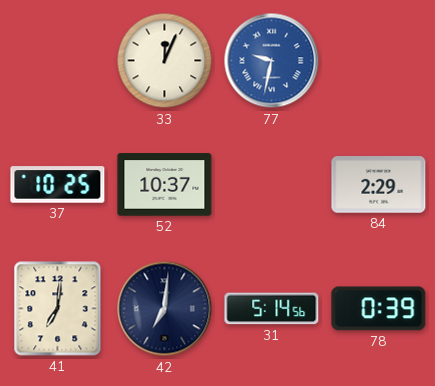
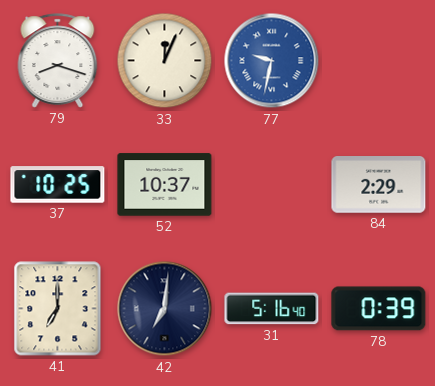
79: none -> 8:18
41: 7:01 -> 7:00
31: 5:14 -> 5:16
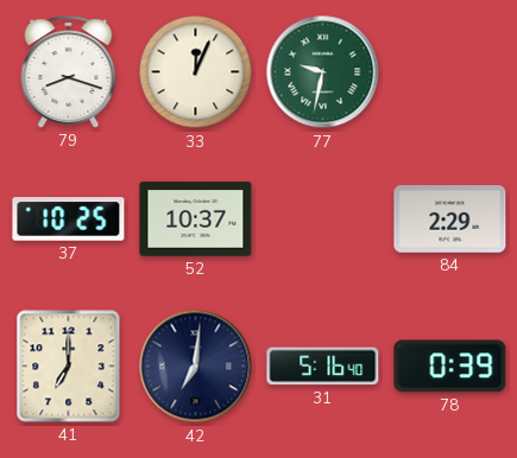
77 dial: blue -> green
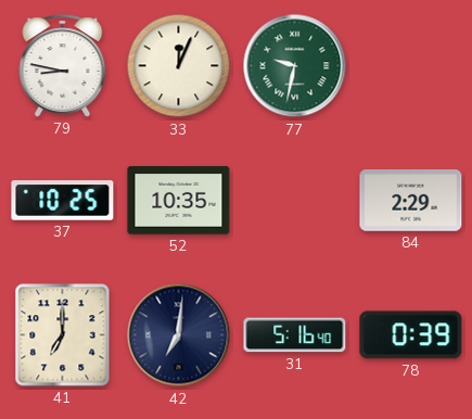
79: 8:18 -> 8:47
52: 10:37 -> 10:35
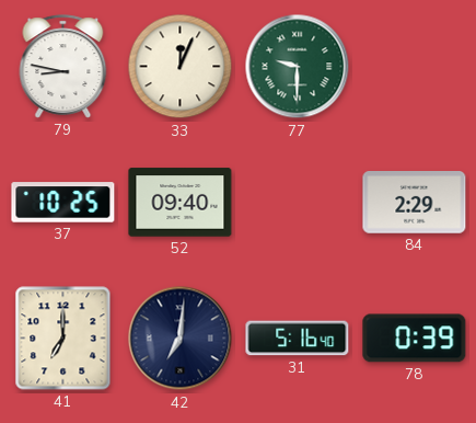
77: 9:32 -> 9:30
52: 10:35 -> 09:40
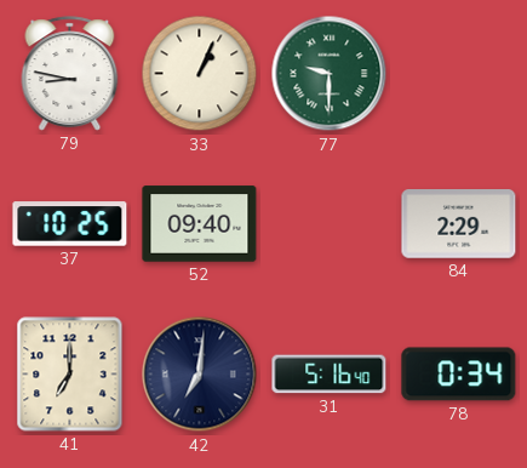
33: 12:04 -> 1:04
78: 0:39 -> 0:34
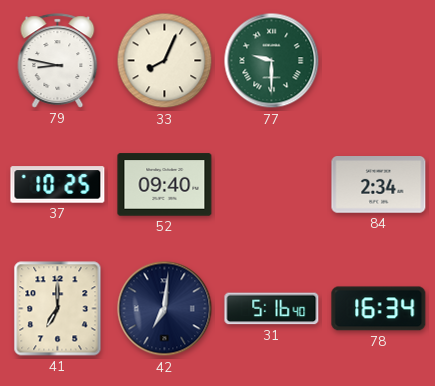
33: 1:04 -> 8:04
84: 2:29 -> 2:34
78: 0:34 -> 16:34
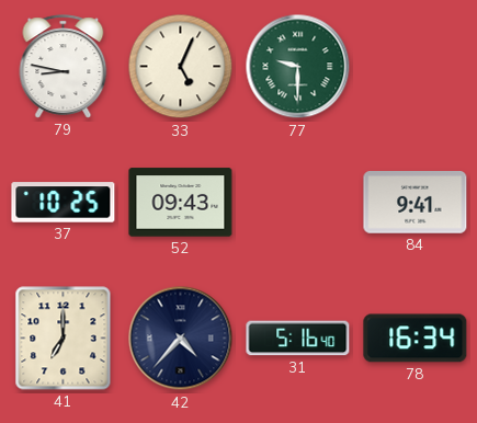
33: 8:04 -> 5:04
52: 09:40 -> 09:43
84: 2:34 -> 9:41
42: 7:01 -> 4:37
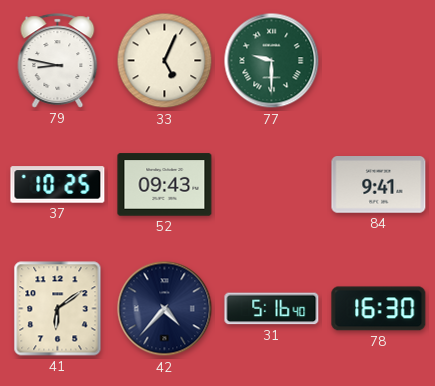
41: 7:00 -> 6:09
78: 16:34 -> 16:30
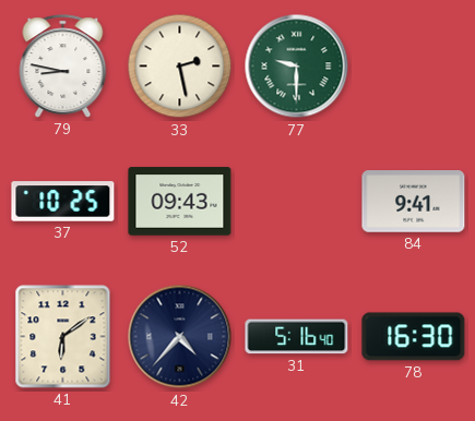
33: 5:04 -> 2:28
